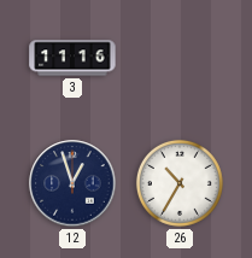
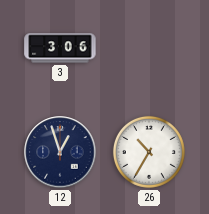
3: 11:16 -> 3:06
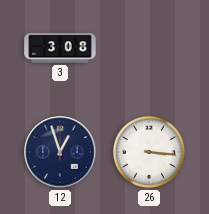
3: 3:06 -> 3:08
26: 10:35 -> 3:16
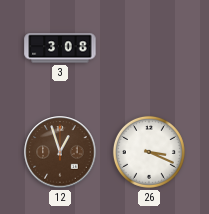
12 dial: navy -> brown
26: 3:16 -> 3:19
